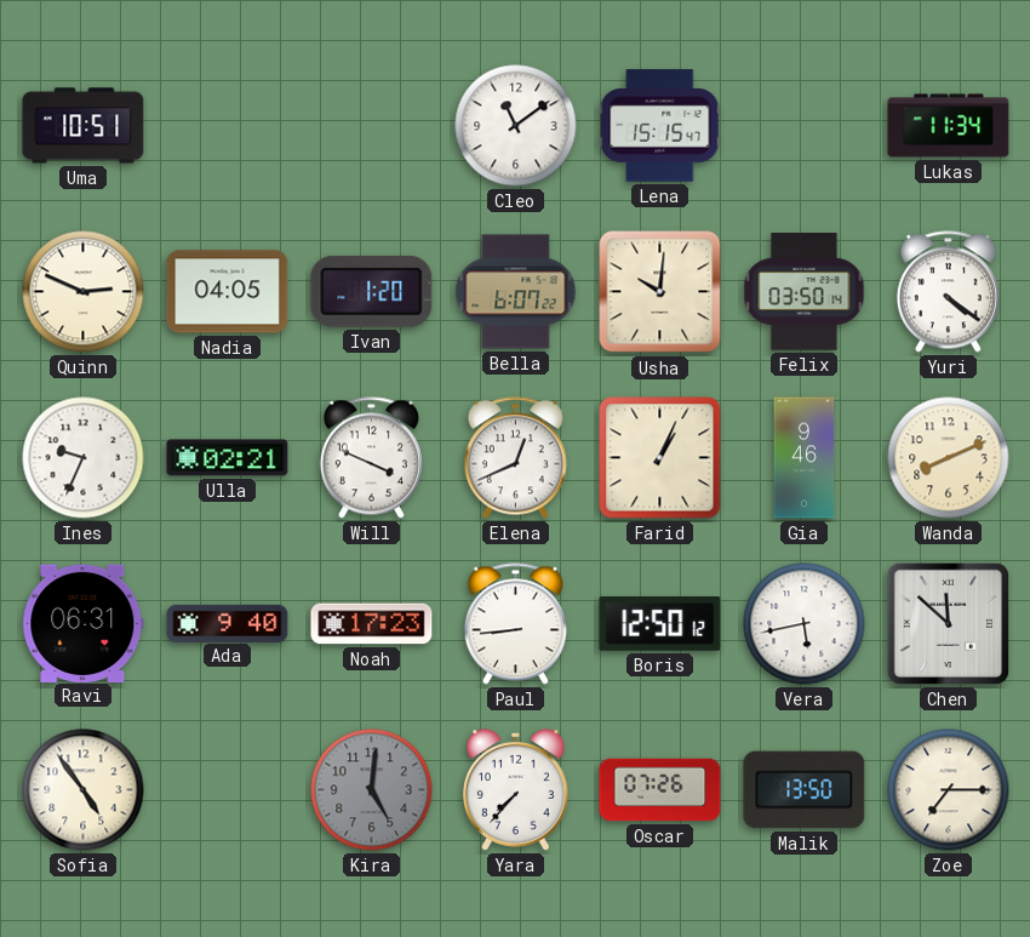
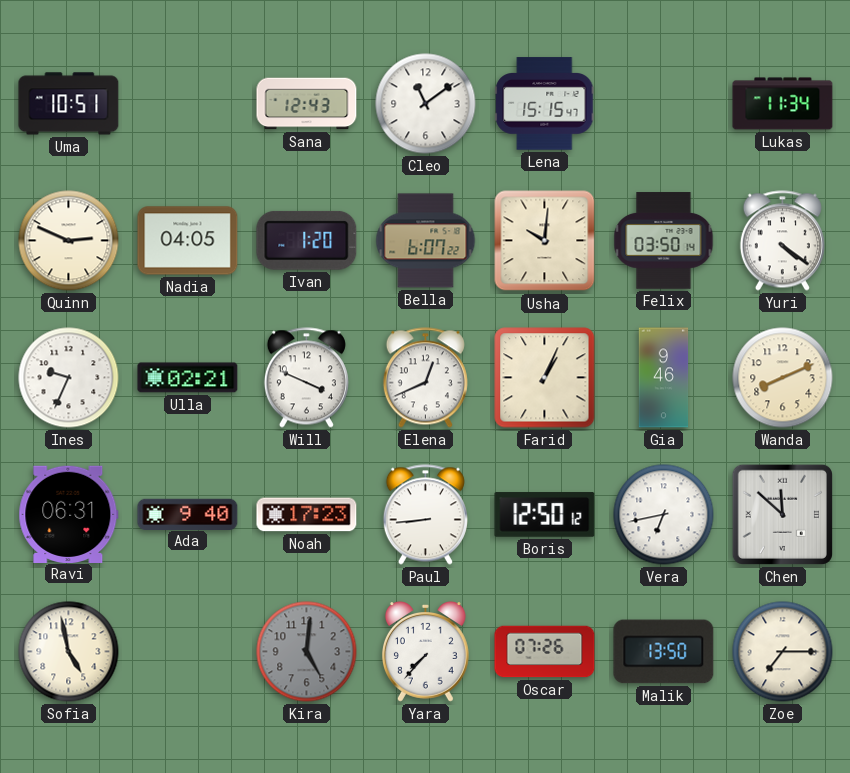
Sana: none -> 12:43
Vera: 5:43 -> 6:43
Sofia: 4:54 -> 4:58
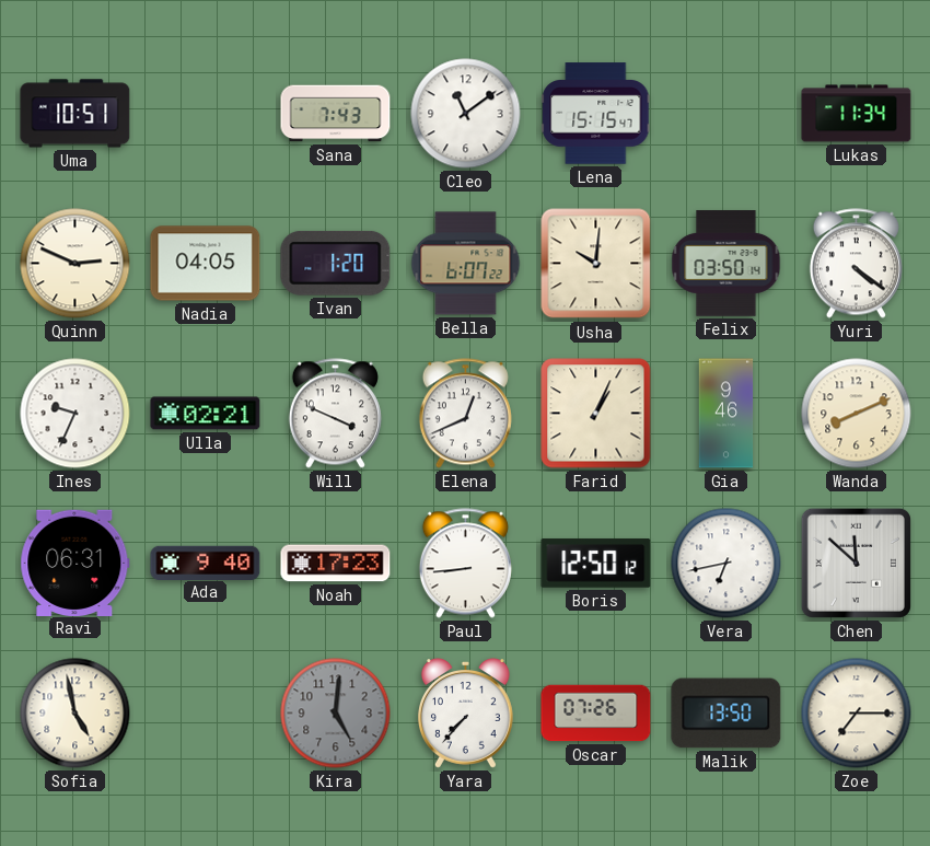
Sana: 12:43 -> 7:43
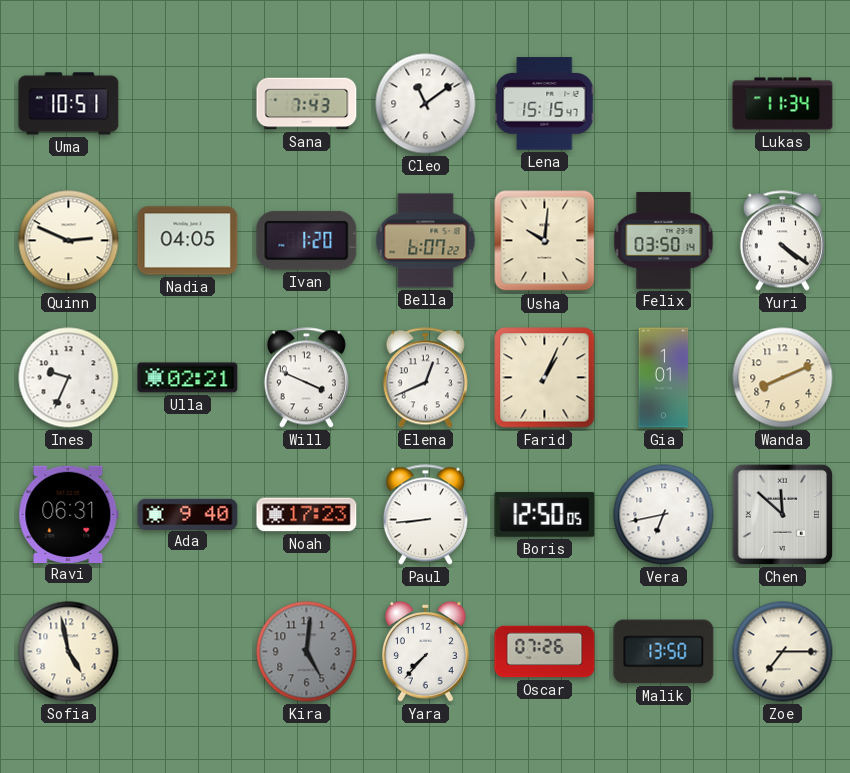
Gia: 9:46 -> 1:01
Boris: 12:50:12 -> 12:50:05
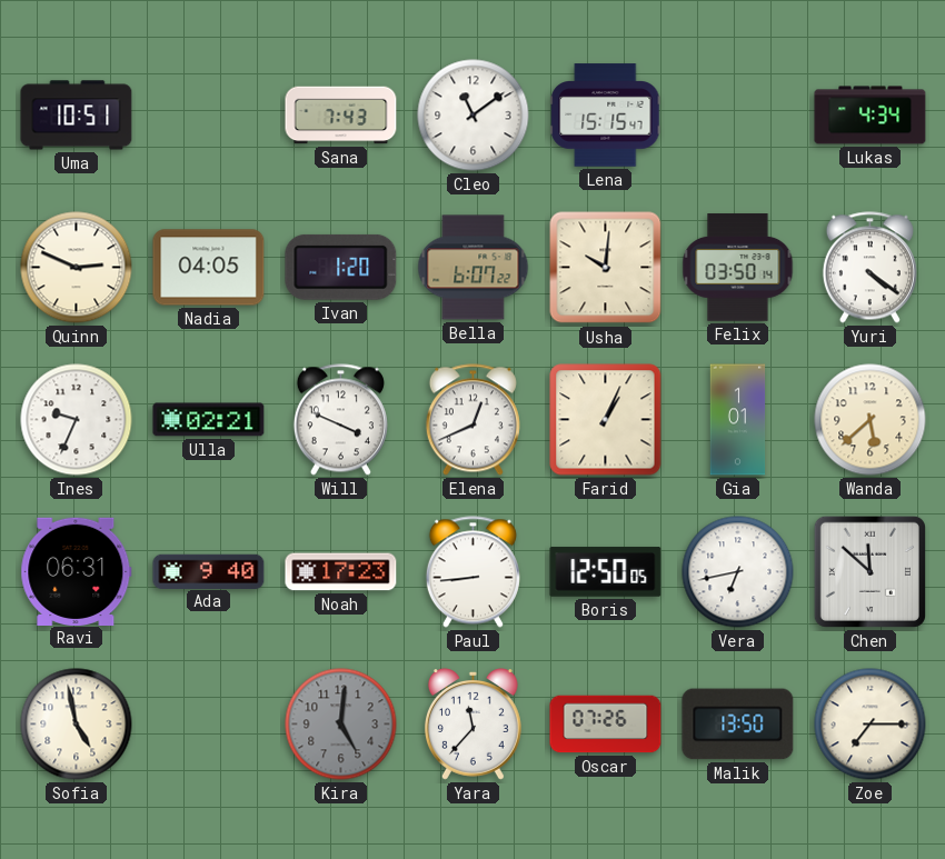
Lukas: 11:34 -> 4:34
Wanda: 8:11 -> 5:38
Yara: 7:37 -> 11:37
